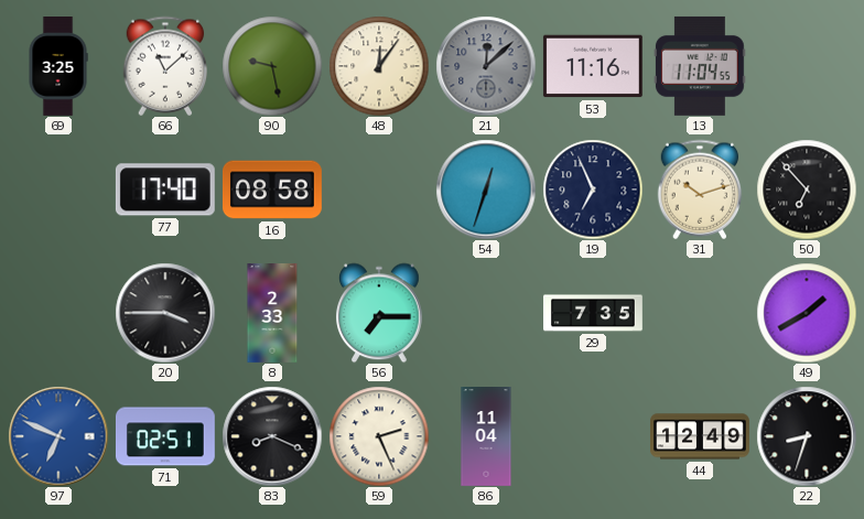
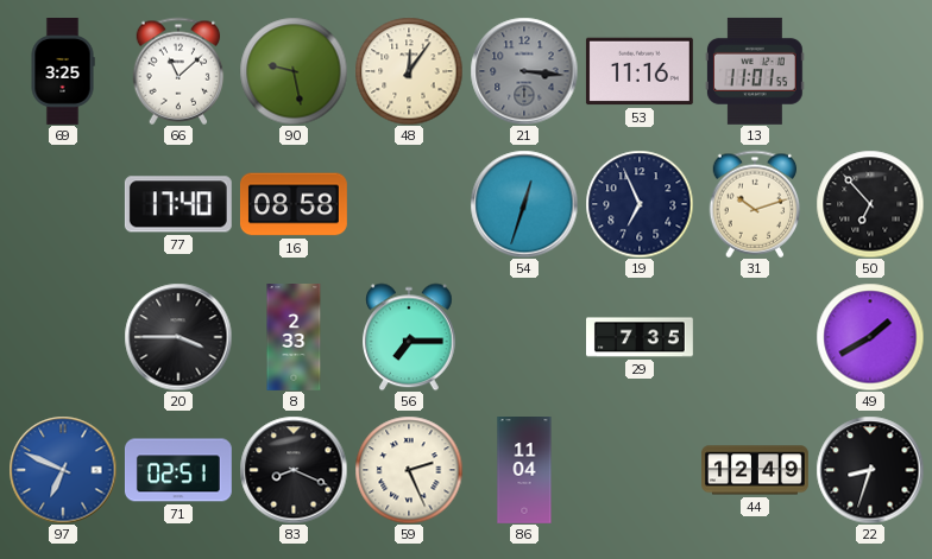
21: 12:08 -> 3:16
13: 11:04 -> 11:01
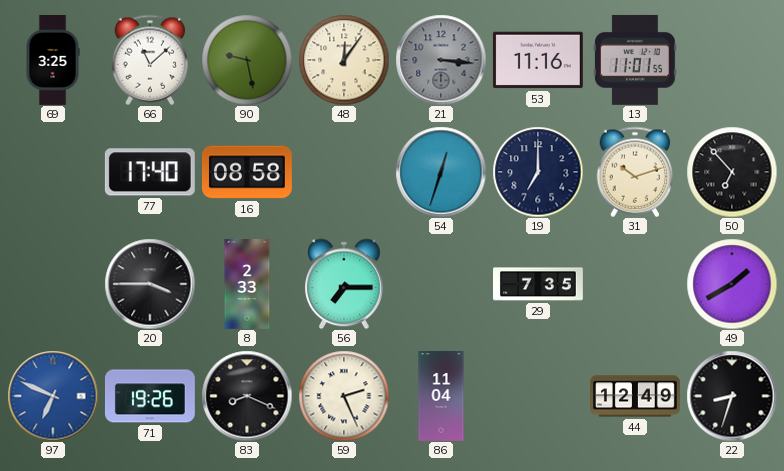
19: 6:56 -> 7:00
71: 02:51 -> 19:26
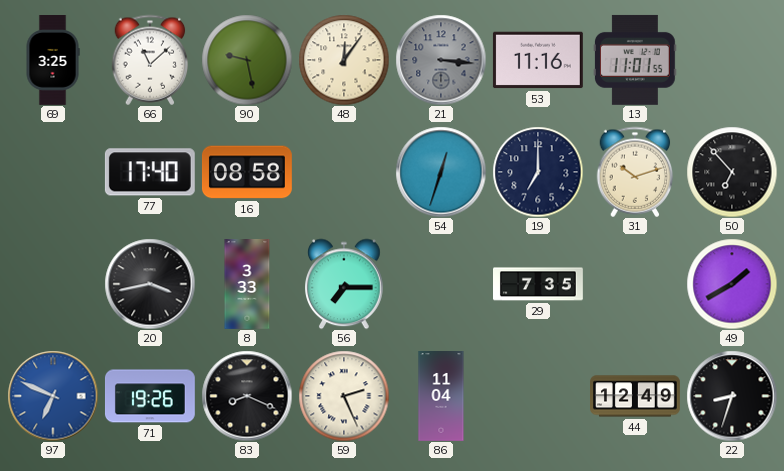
20: 3:45 -> 3:43
8: 2:33 -> 3:33
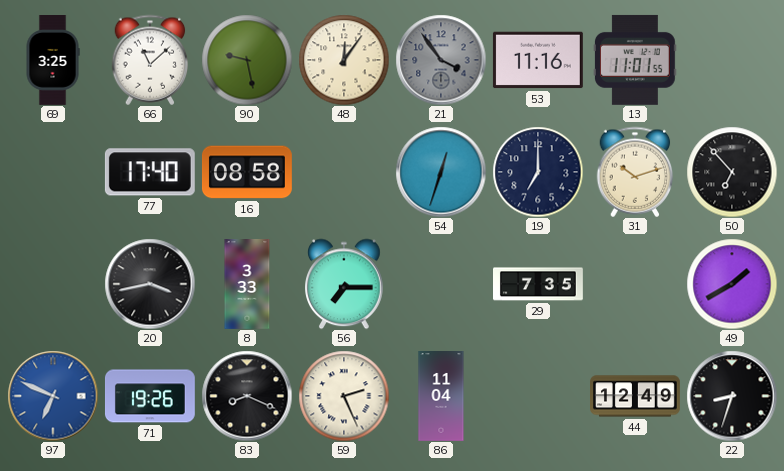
21: 3:16 -> 3:54
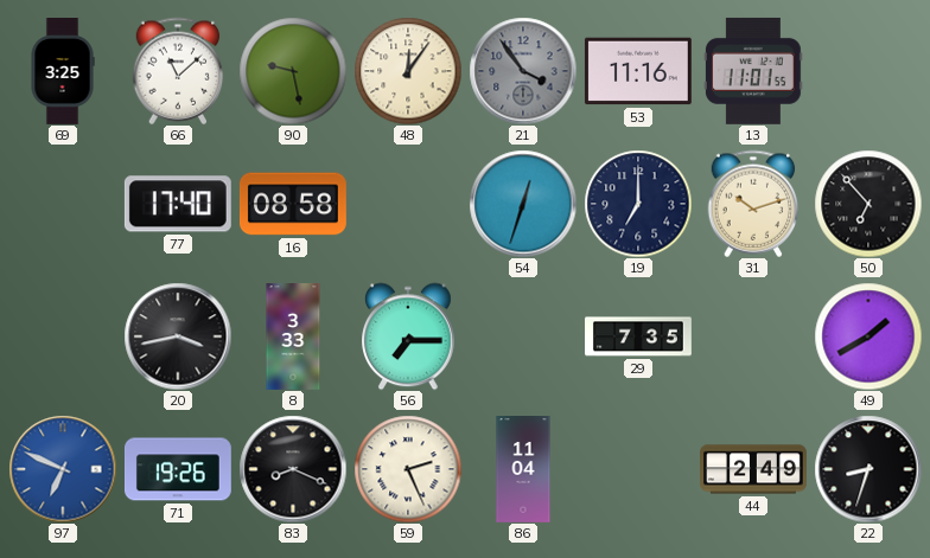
44: 12:49 -> 2:49
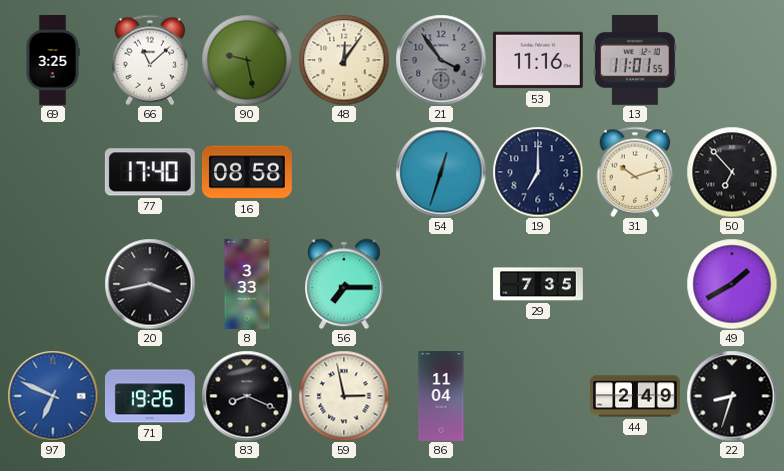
59: 2:26 -> 2:58
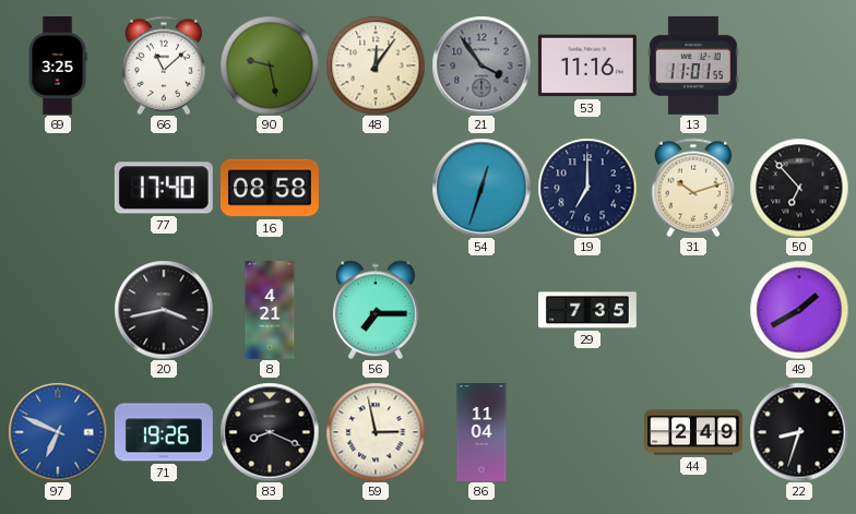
8: 3:33 -> 4:21
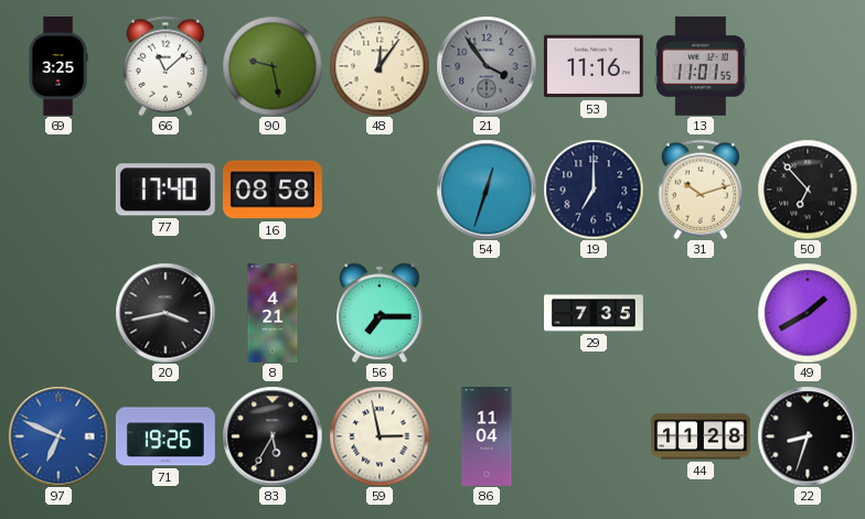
83: 8:19 -> 5:35
44: 2:49 -> 11:28
